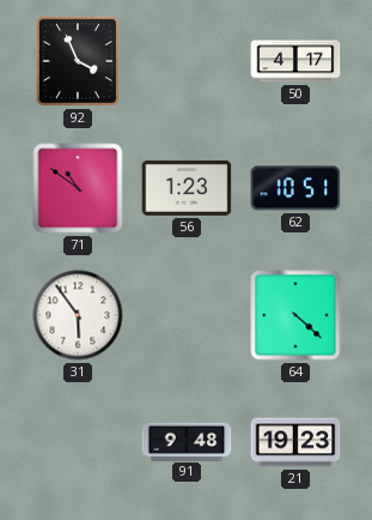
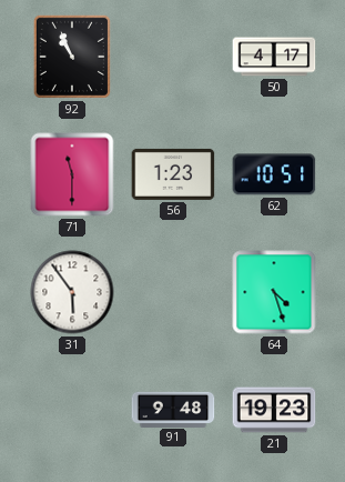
92: 3:56 -> 10:56
71: 10:51 -> 11:30
64: 4:22 -> 4:27
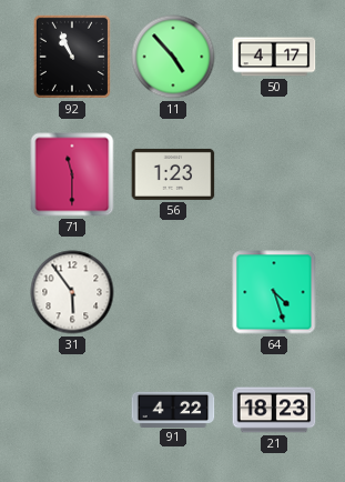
11: none -> 4:53
62: 10:51 -> none
91: 9:48 -> 4:22
21: 19:23 -> 18:23
